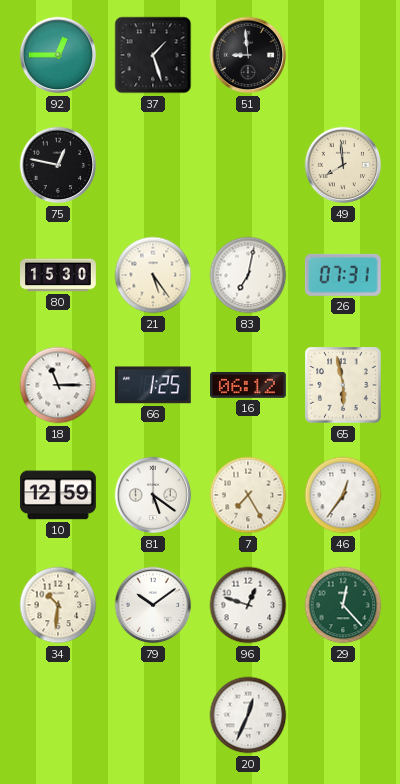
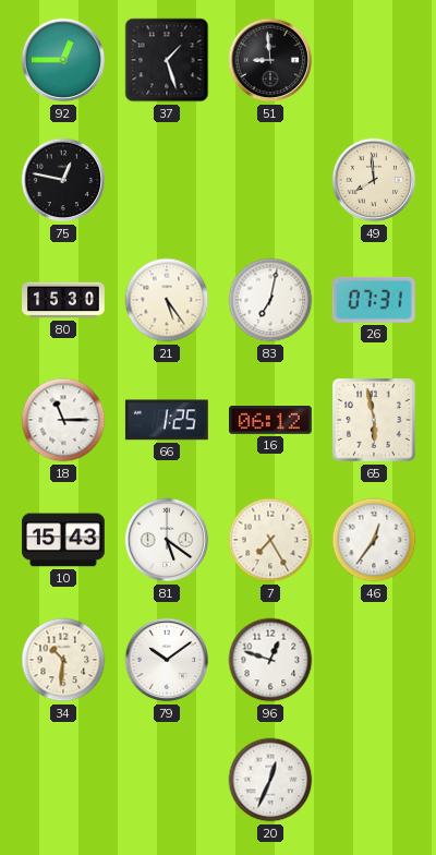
10: 12:59 -> 15:43
29: 12:23 -> none
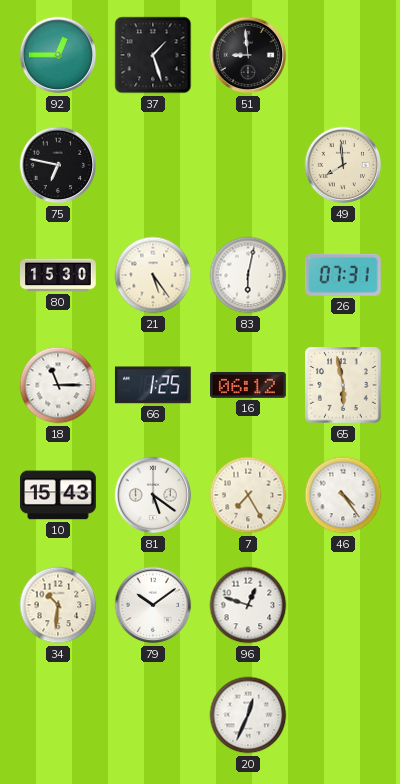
75: 12:47 -> 6:47
83: 7:02 -> 6:02
46: 12:36 -> 4:24
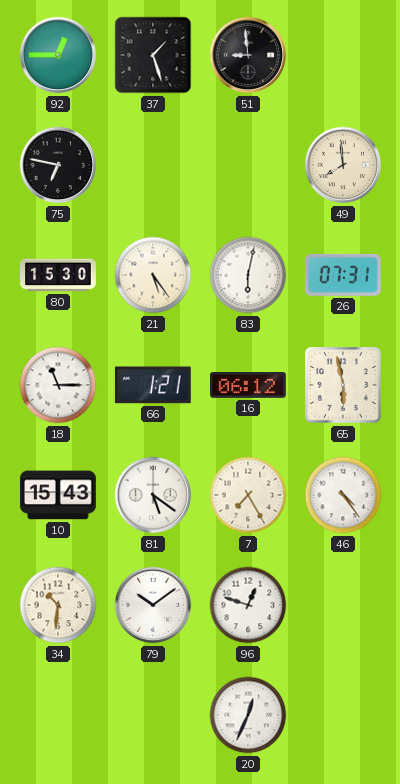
66: 1:25 -> 1:21
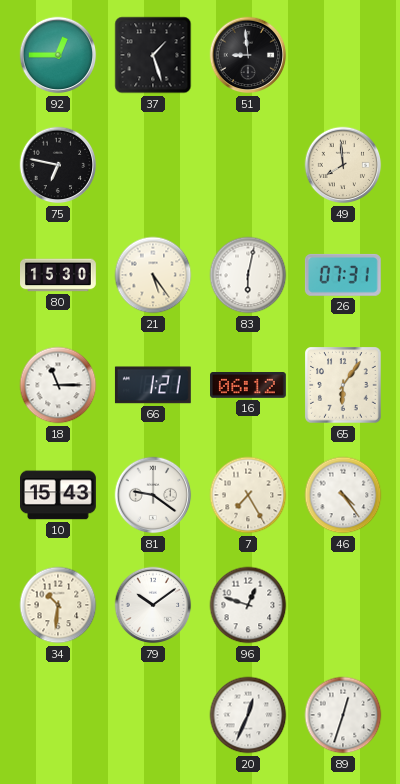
65: 5:58 -> 6:06
81: 5:21 -> 9:21
89: none -> 12:33
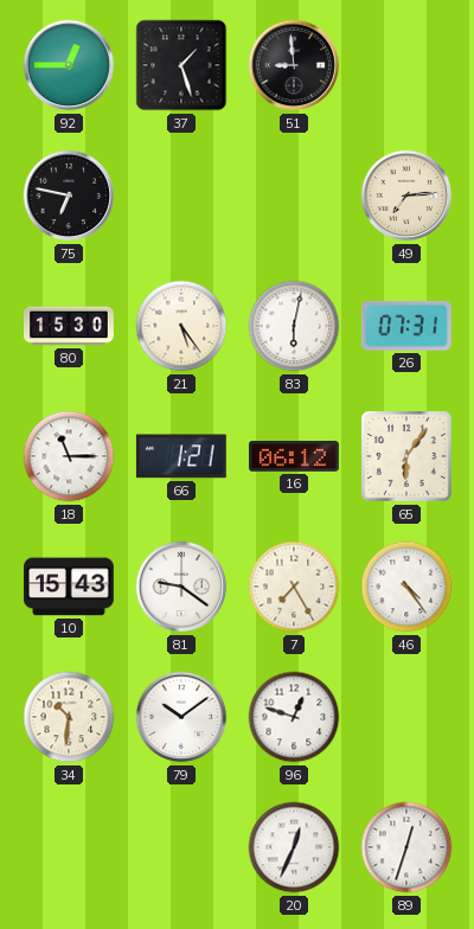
49: 7:59 -> 7:14
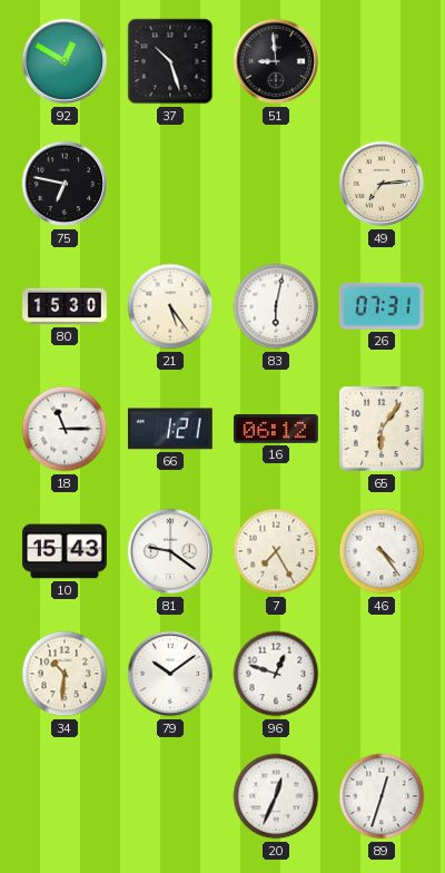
92: 12:45 -> 12:50
37: 1:27 -> 10:27
